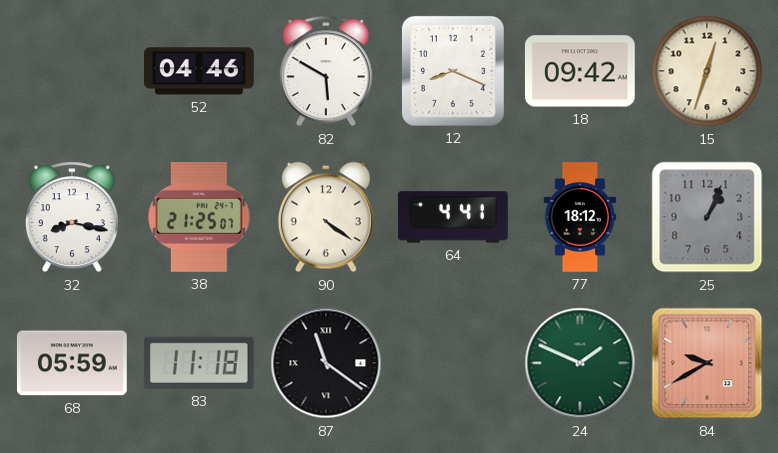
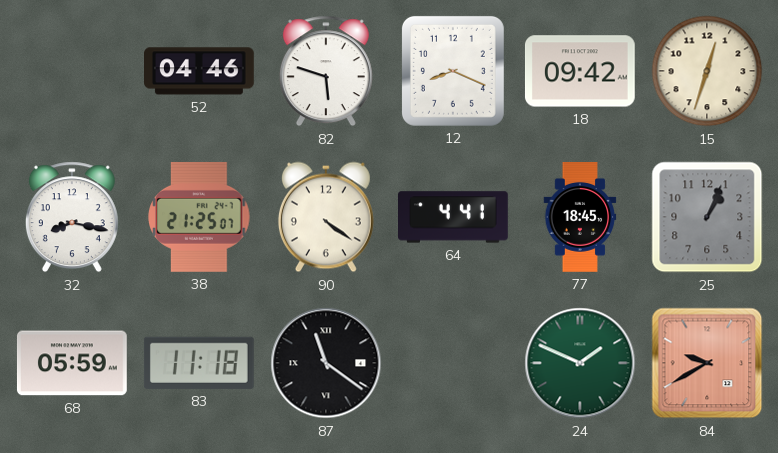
82: 5:50 -> 5:48
77: 18:12 -> 18:45
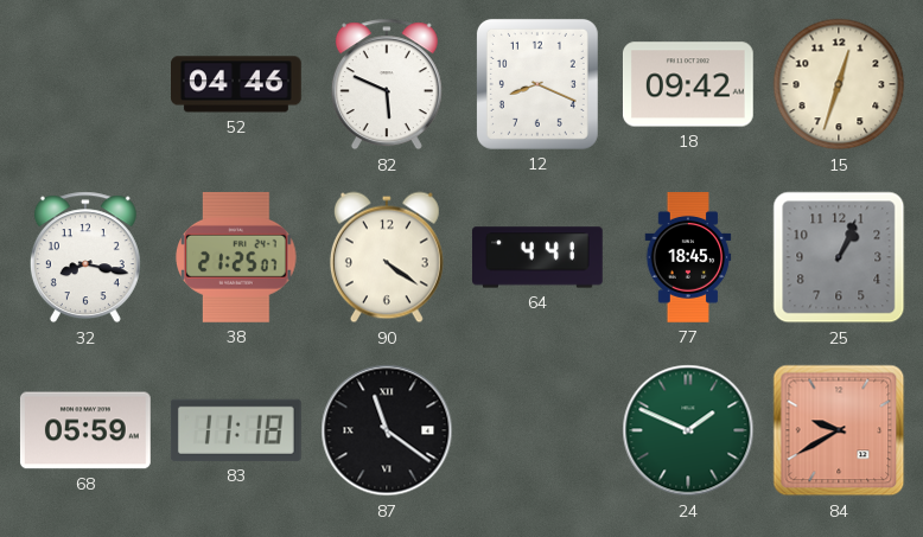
82: 5:48 -> 5:49
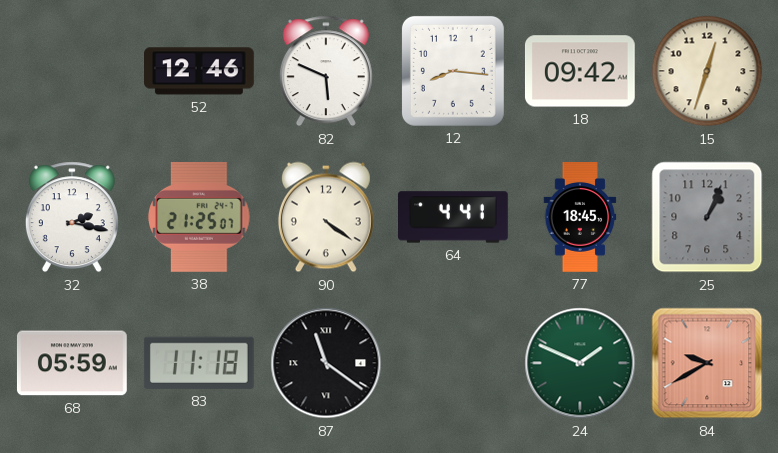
52: 04:46 -> 12:46
12: 8:19 -> 8:16
32: 8:17 -> 2:17
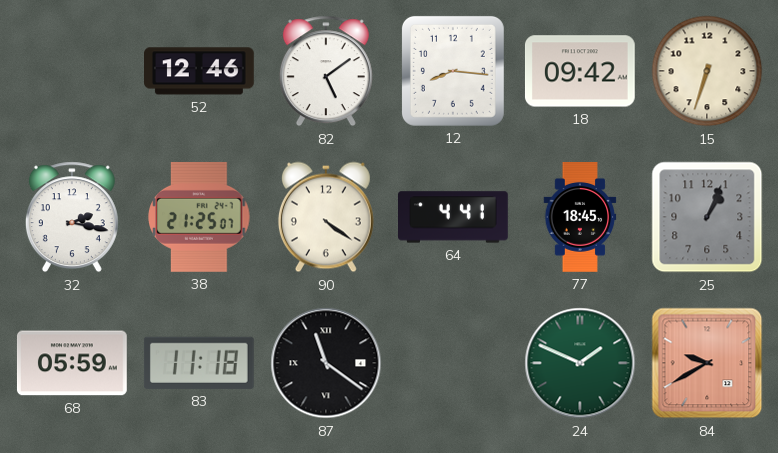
82: 5:49 -> 5:09
15: 12:33 -> 6:33
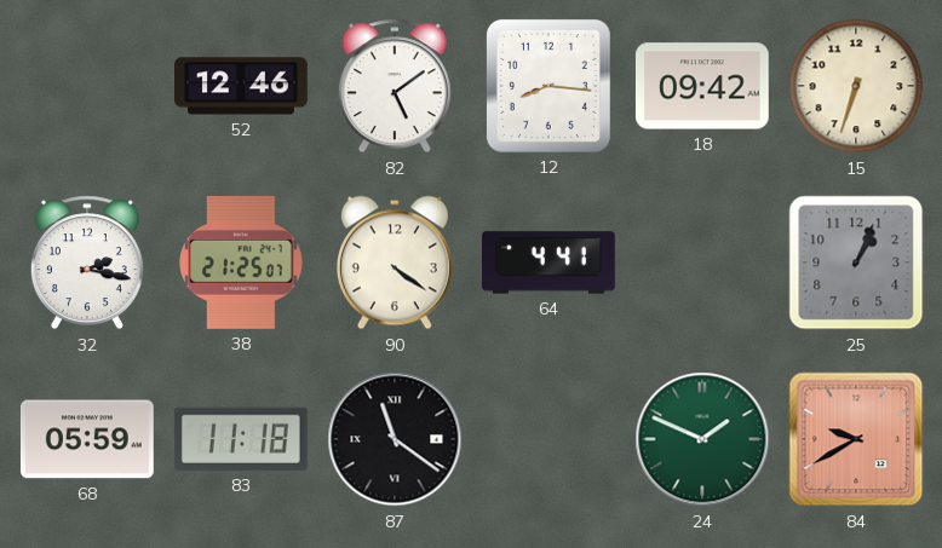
77: 18:45 -> none
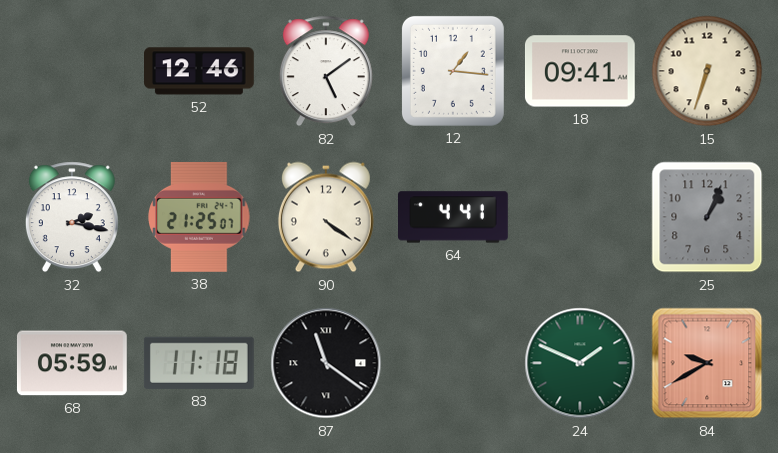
12: 8:16 -> 1:16
18: 09:42 -> 09:41
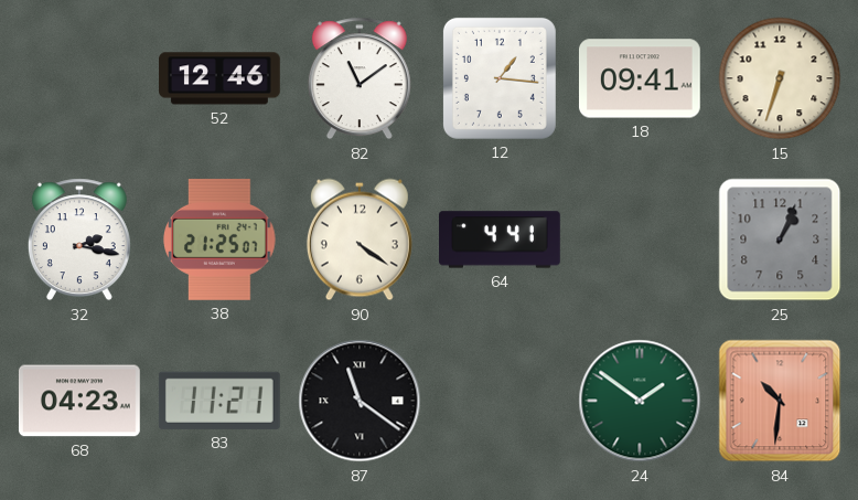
82: 5:09 -> 11:09
68: 05:59 -> 04:23
83: 11:18 -> 11:21
24: 1:49 -> 1:51
84: 9:40 -> 10:31
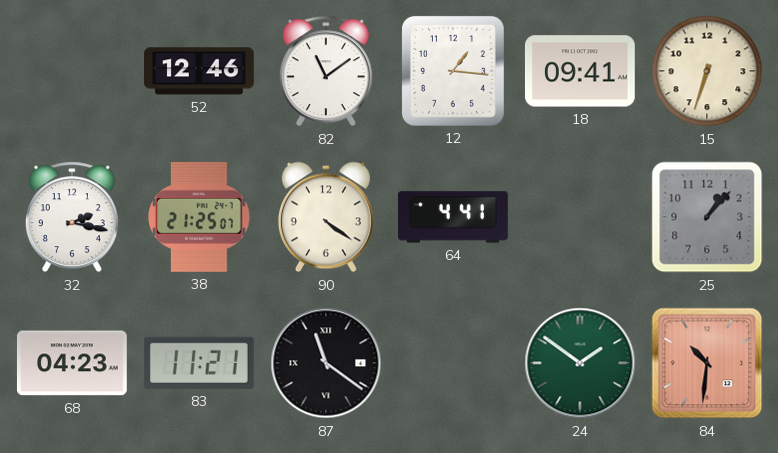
25: 1:04 -> 1:07
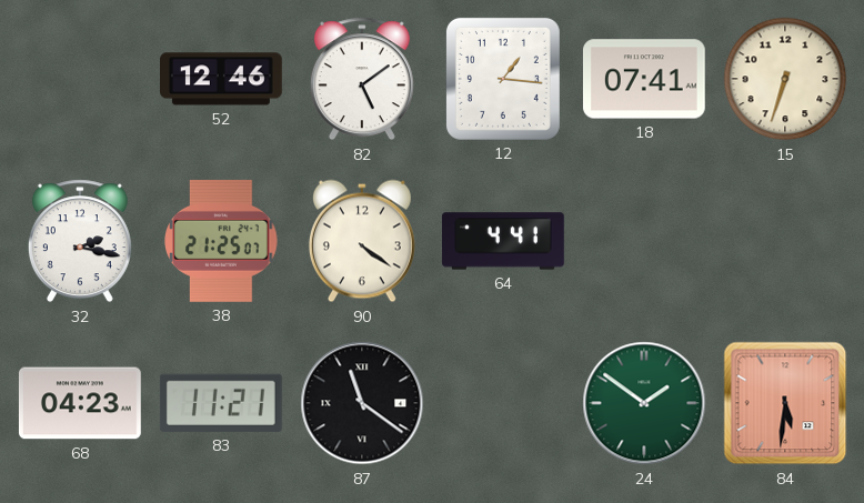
82: 11:09 -> 5:09
18: 09:41 -> 07:41
25: 1:07 -> none
84: 10:31 -> 5:31
